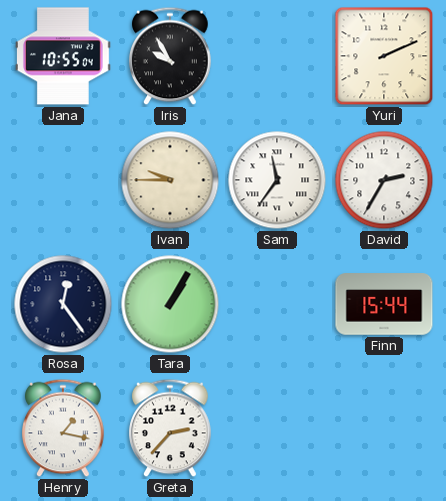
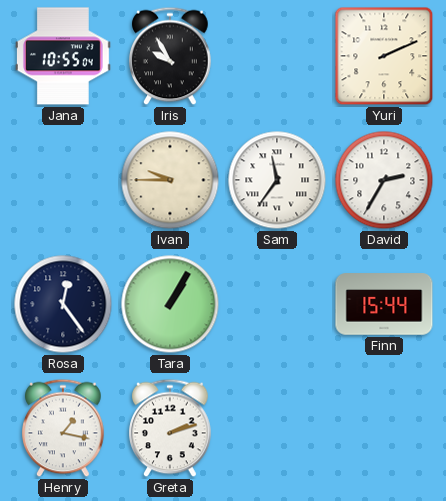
Greta: 2:37 -> 2:12
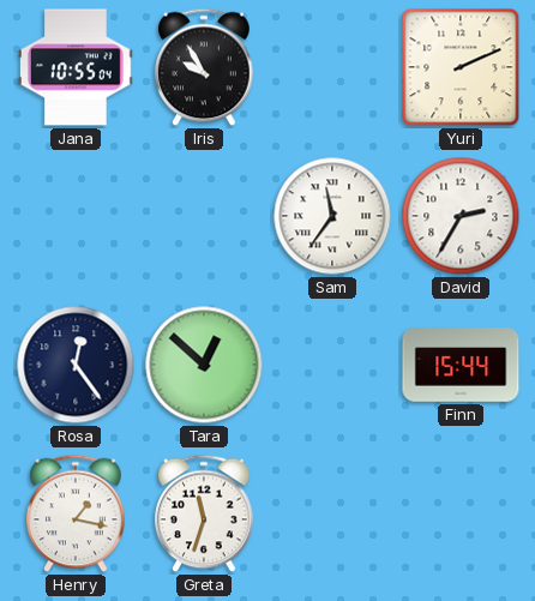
Ivan: 9:45 -> none
Tara: 1:05 -> 12:52
Greta: 2:12 -> 11:33
